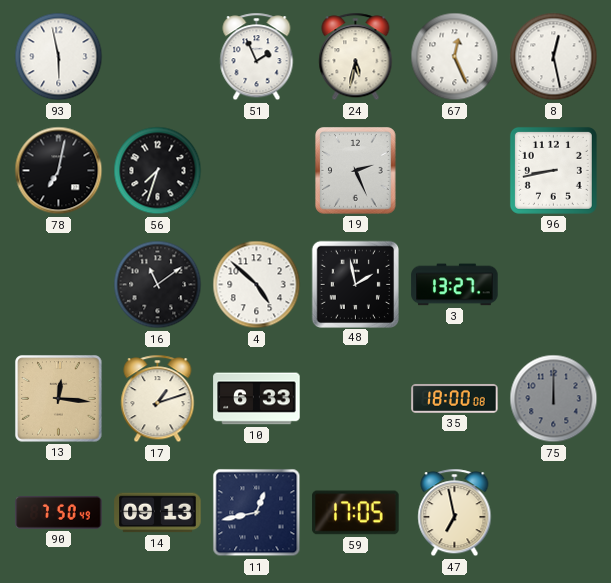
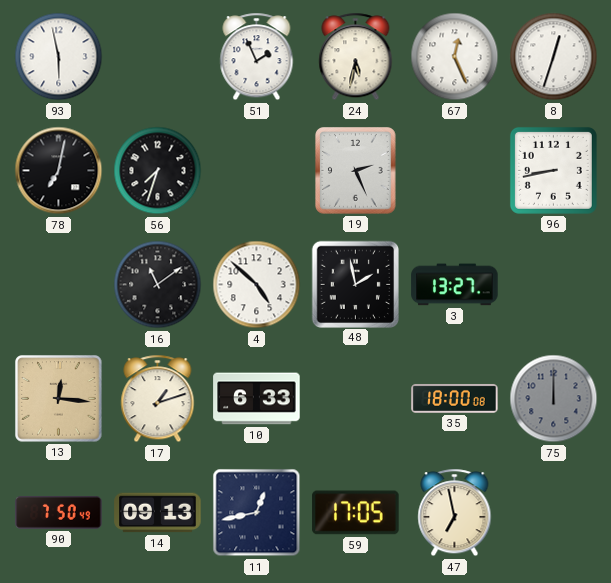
8: 12:28 -> 12:33
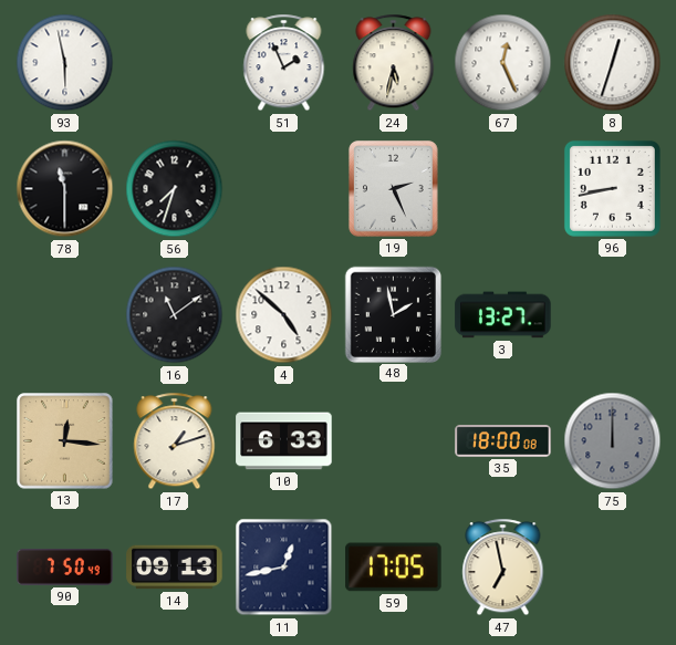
78: 7:02 -> 11:30
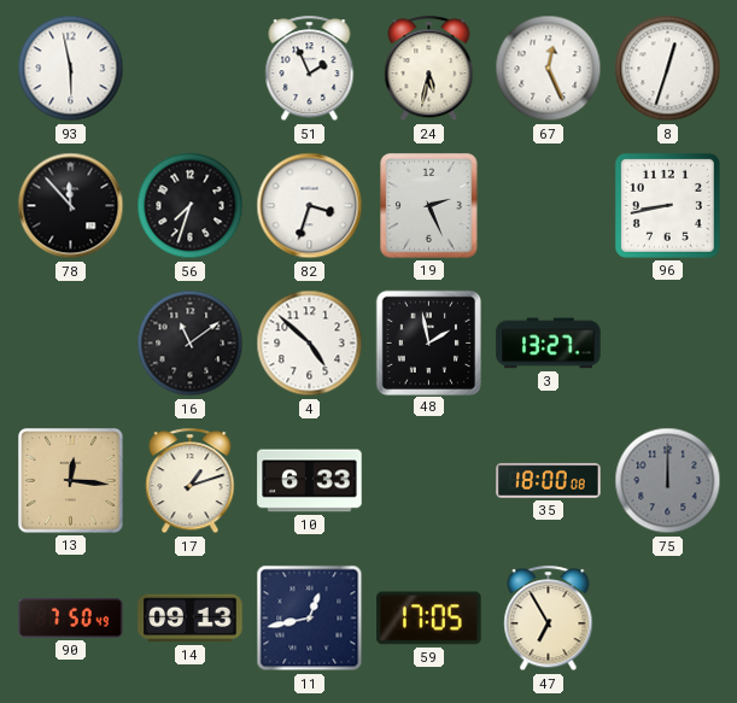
78: 11:30 -> 11:53
82: none -> 3:33
47: 6:58 -> 6:55
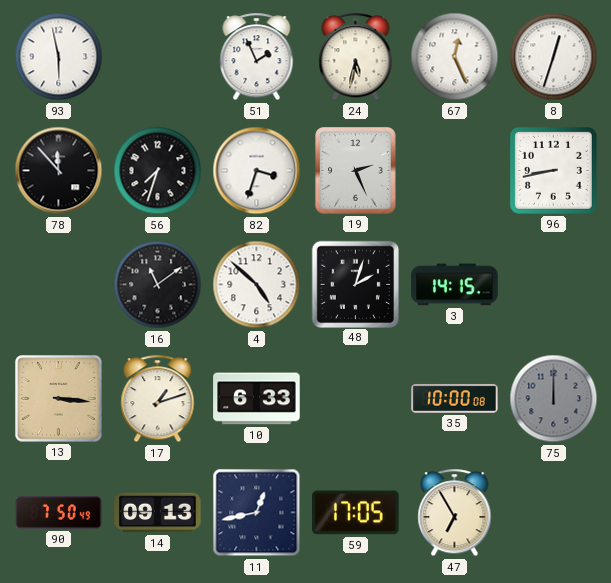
48: 1:58 -> 2:03
3: 13:27 -> 14:15
13: 12:16 -> 3:16
35: 18:00 -> 10:00
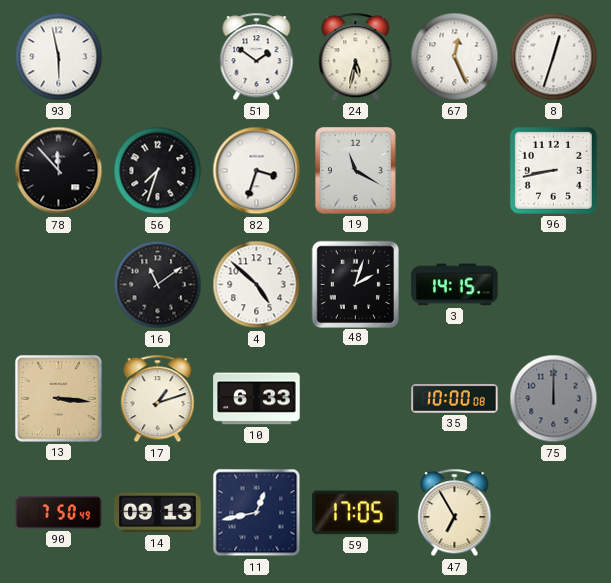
51: 1:56 -> 1:51
19: 2:26 -> 11:20
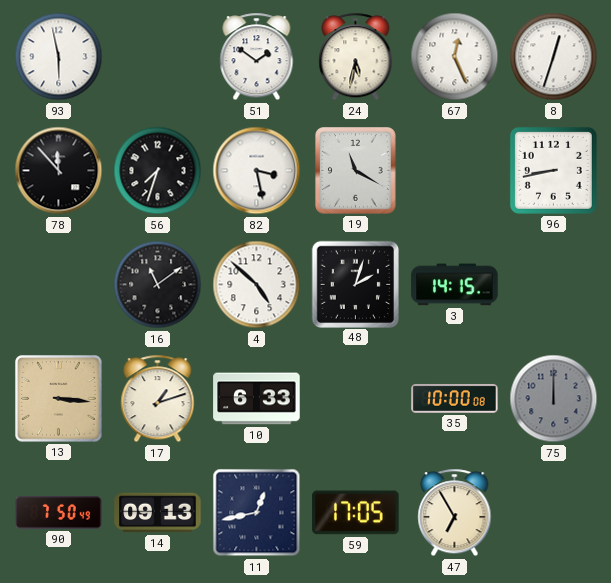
82: 3:33 -> 3:28
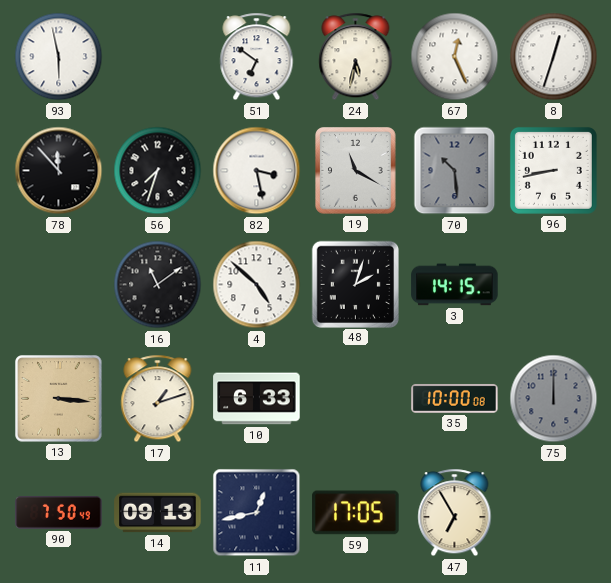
51: 1:51 -> 6:51
70: none -> 10:29
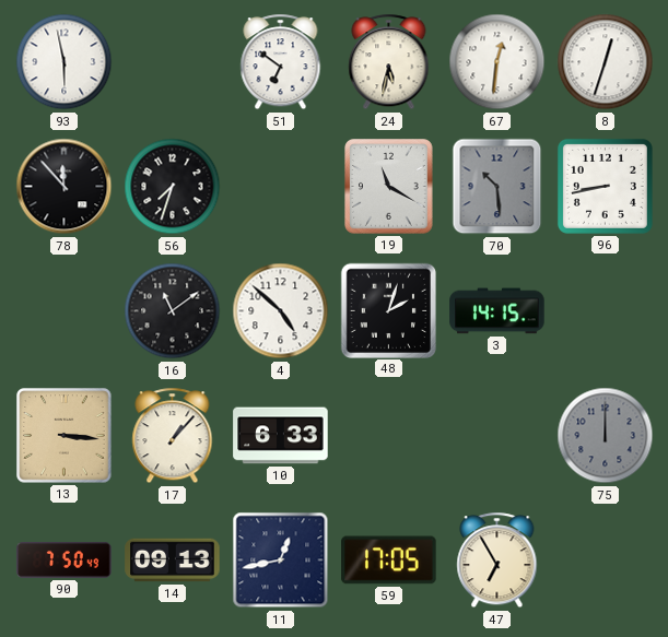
67: 12:26 -> 12:31
82: 3:28 -> none
17: 1:12 -> 1:07
35: 10:00 -> none
